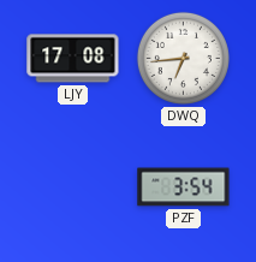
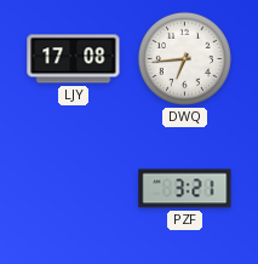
PZF: 3:54 -> 3:21
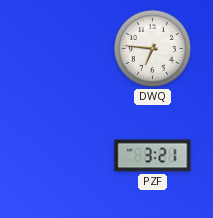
LJY: 17:08 -> none
DWQ: 6:44 -> 6:46
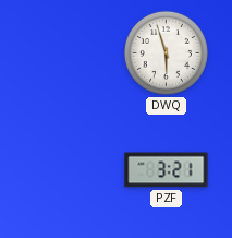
DWQ: 6:46 -> 5:57
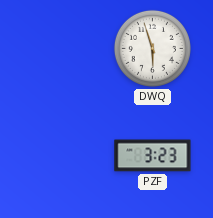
PZF: 3:21 -> 3:23
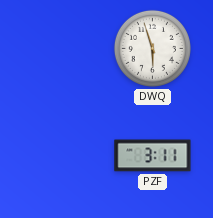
PZF: 3:23 -> 3:11
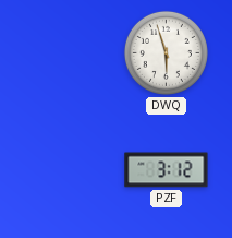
PZF: 3:11 -> 3:12
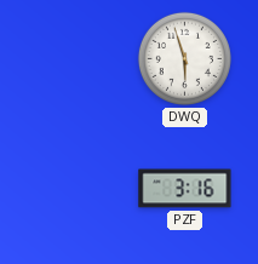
PZF: 3:12 -> 3:16
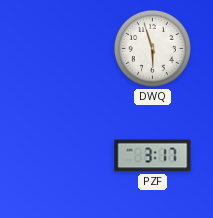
PZF: 3:16 -> 3:17
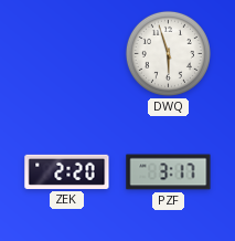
ZEK: none -> 2:20
